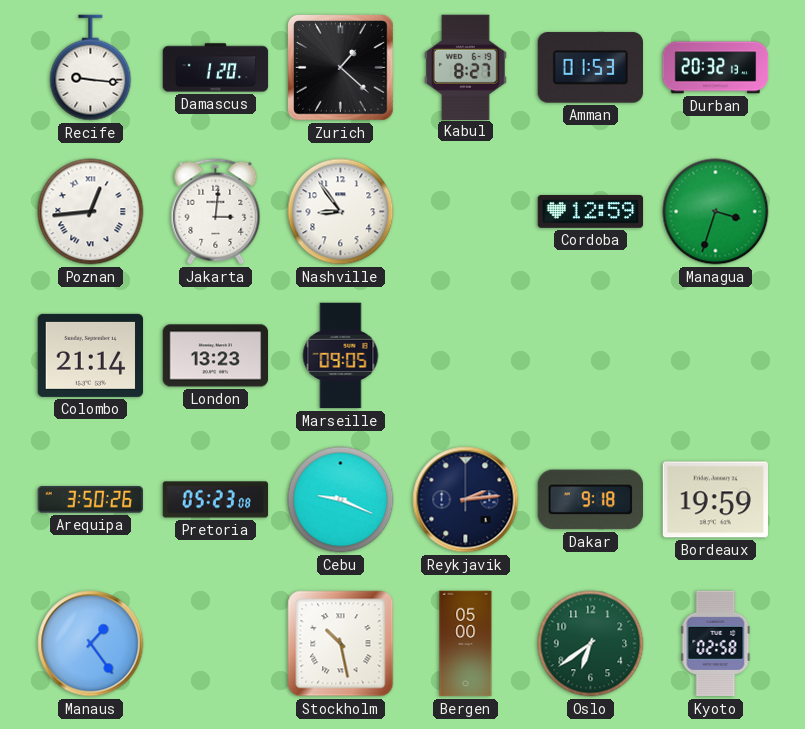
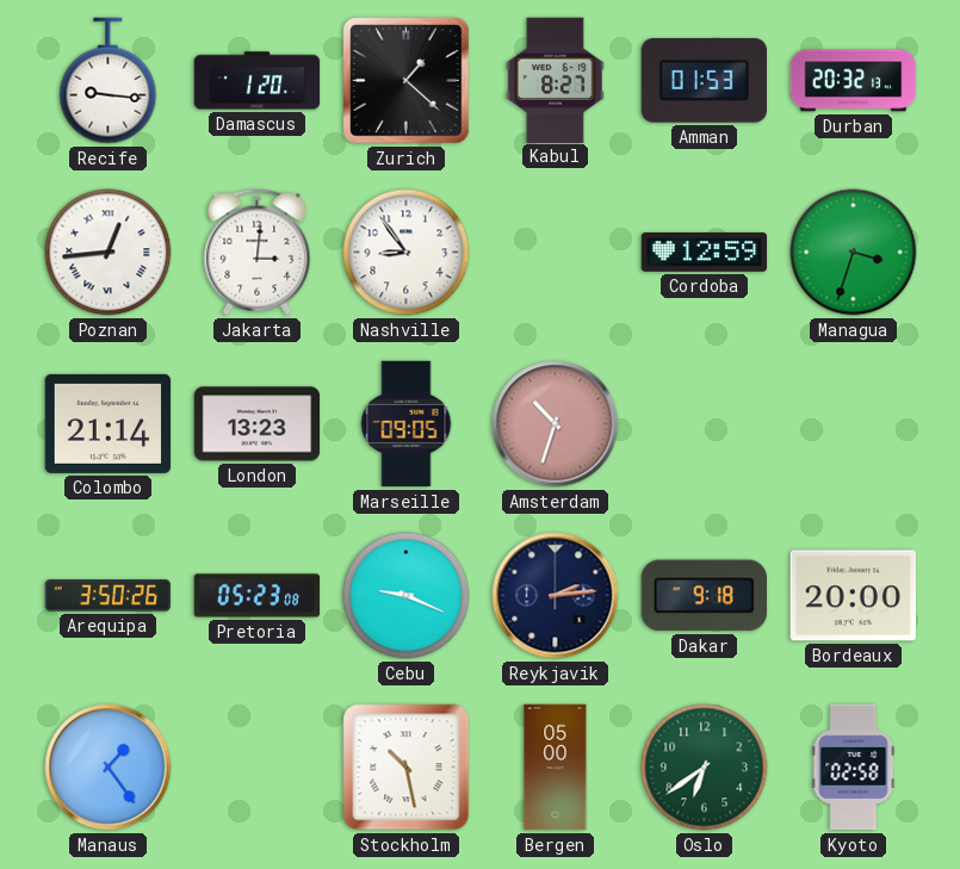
Amsterdam: none -> 10:33
Bordeaux: 19:59 -> 20:00
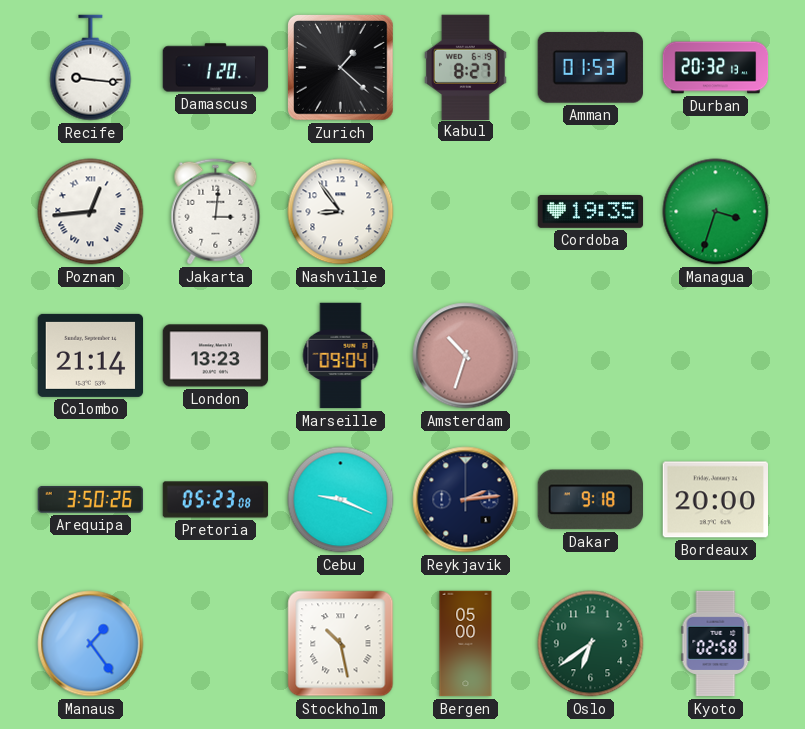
Cordoba: 12:59 -> 19:35
Marseille: 09:05 -> 09:04
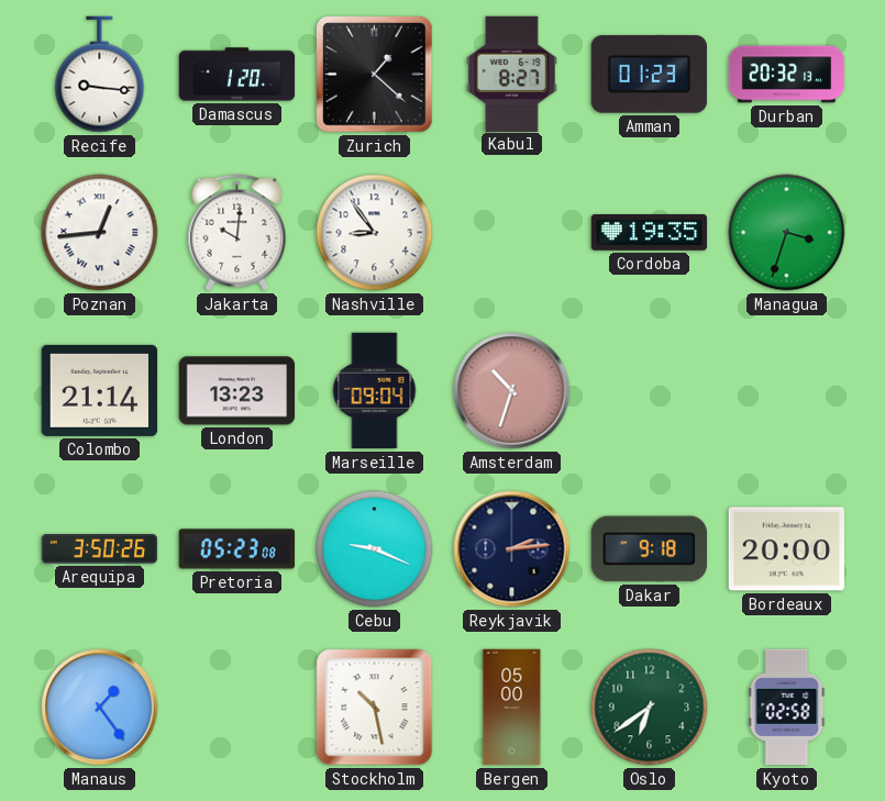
Amman: 01:53 -> 01:23
Jakarta: 3:01 -> 10:01
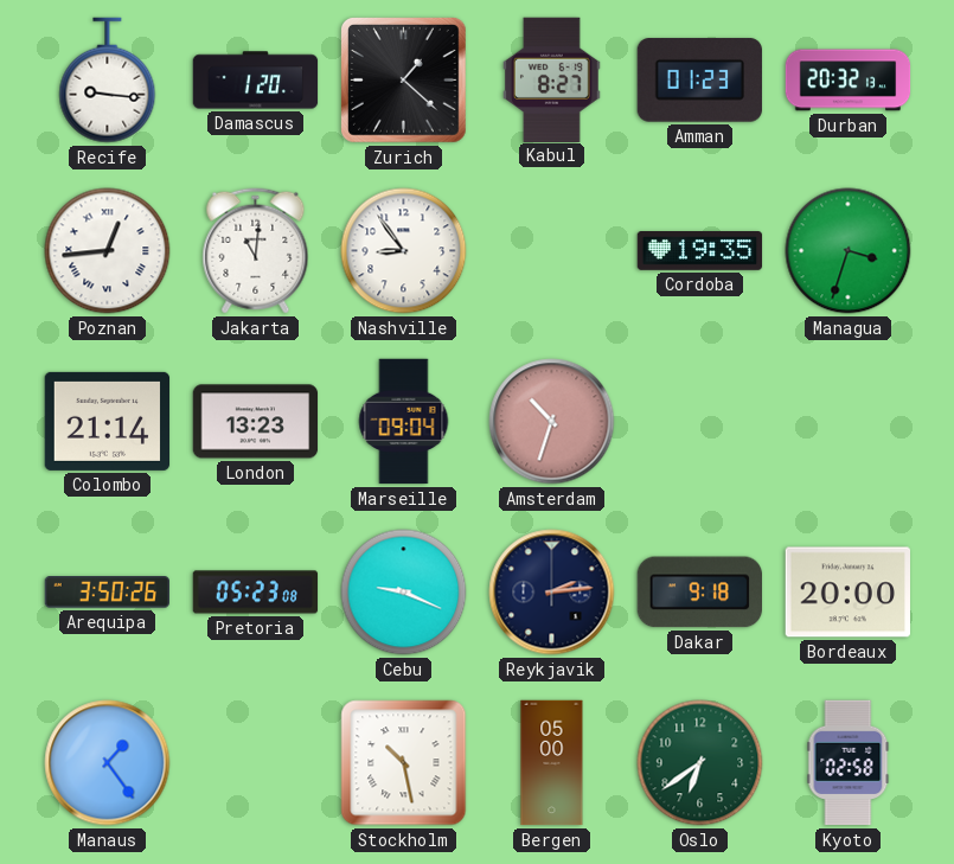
Jakarta: 10:01 -> 11:01
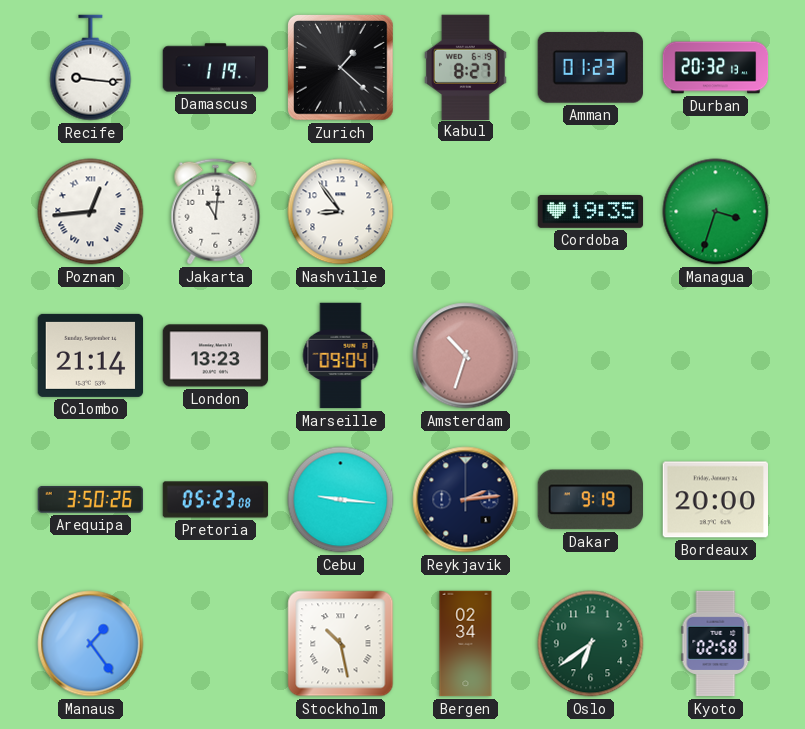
Damascus: 1:20 -> 1:19
Cebu: 9:19 -> 9:16
Dakar: 9:18 -> 9:19
Bergen: 05:00 -> 02:34
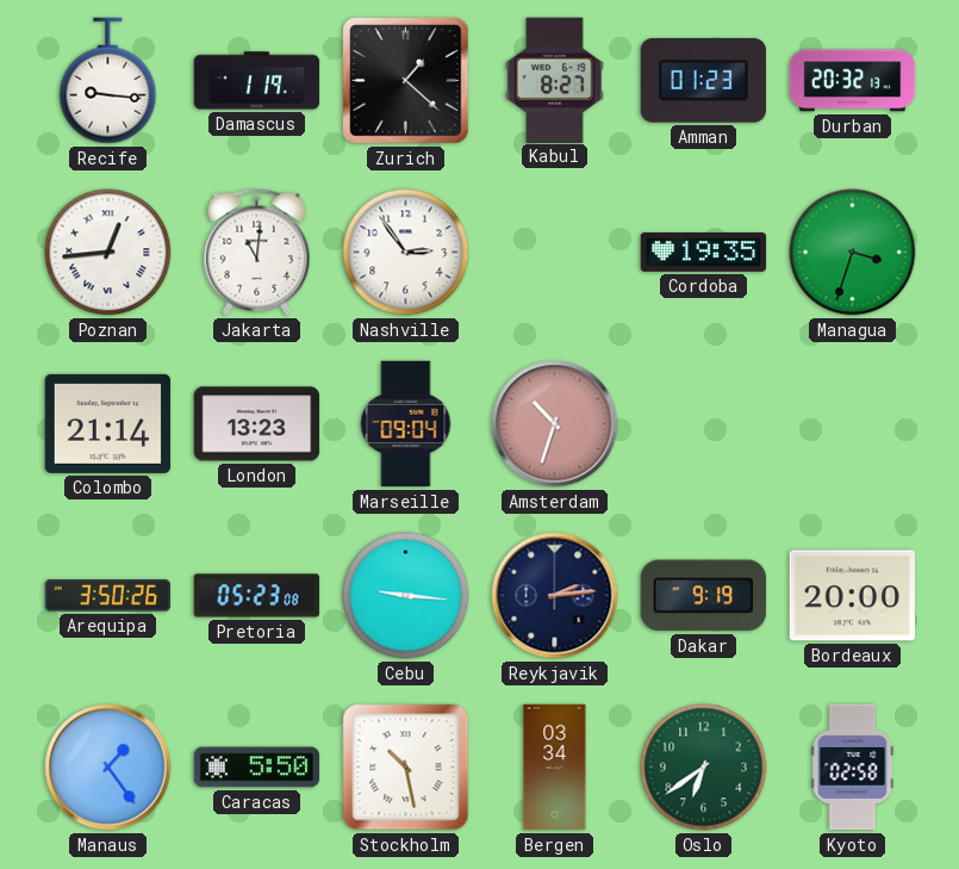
Nashville: 8:54 -> 2:54
Caracas: none -> 5:50
Bergen: 02:34 -> 03:34
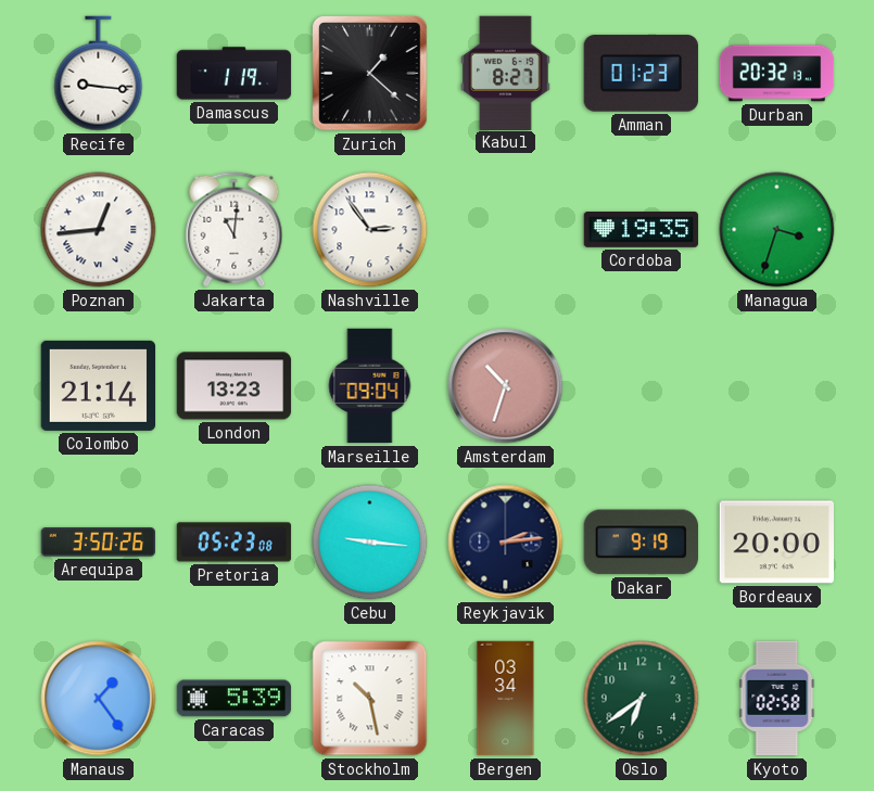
Caracas: 5:50 -> 5:39
